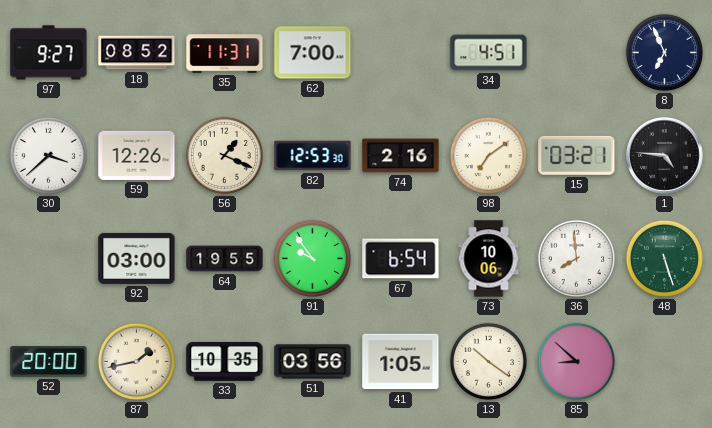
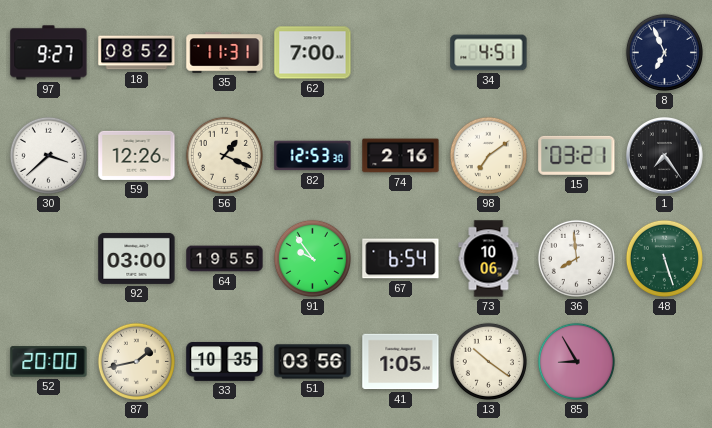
1: 4:46 -> 7:24
85: 8:52 -> 8:55
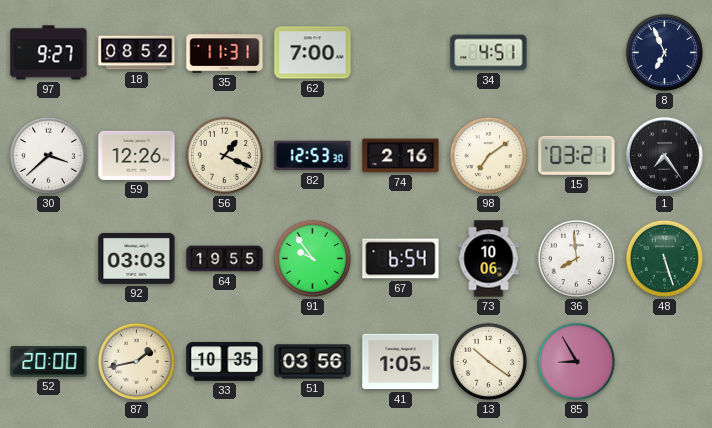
92: 03:00 -> 03:03
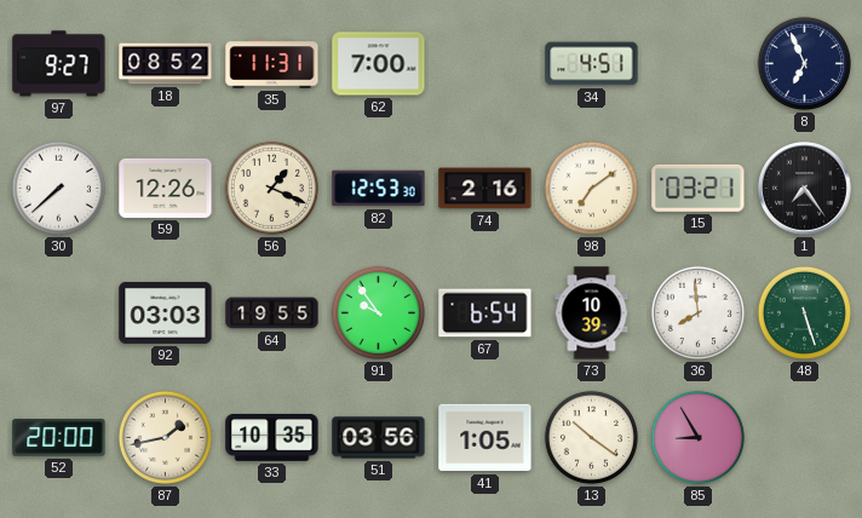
30: 3:38 -> 7:38
73: 10:06 -> 10:39
